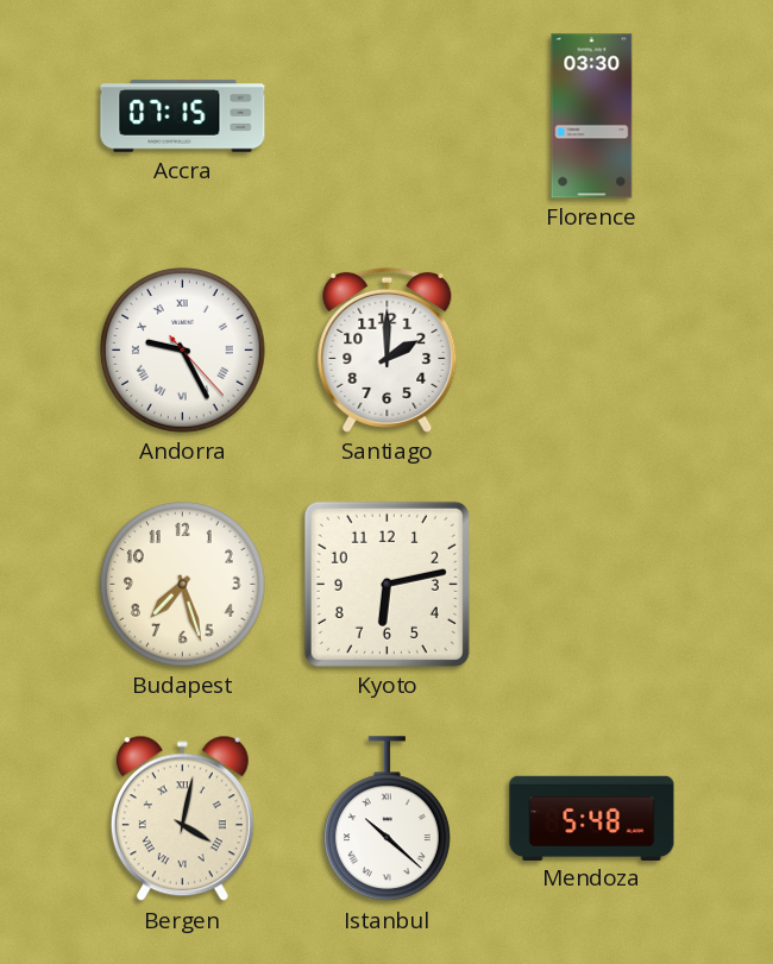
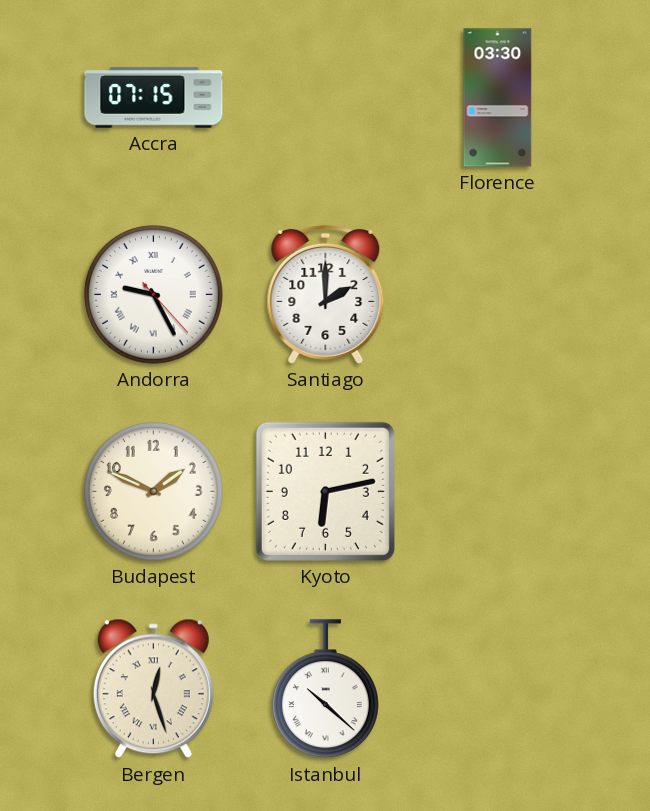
Budapest: 7:27 -> 1:49
Bergen: 4:02 -> 12:27
Mendoza: 5:48 -> none
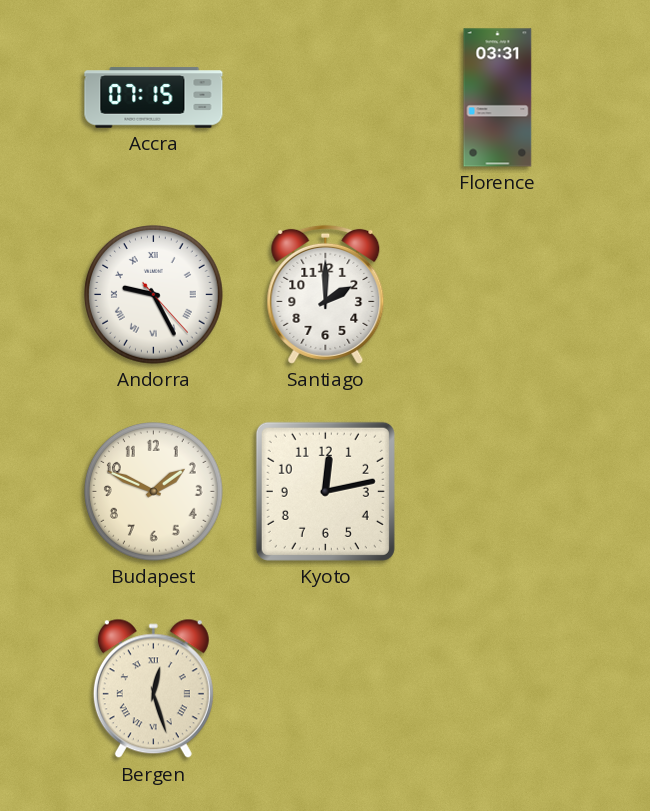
Florence: 03:30 -> 03:31
Kyoto: 6:13 -> 12:13
Istanbul: 10:22 -> none
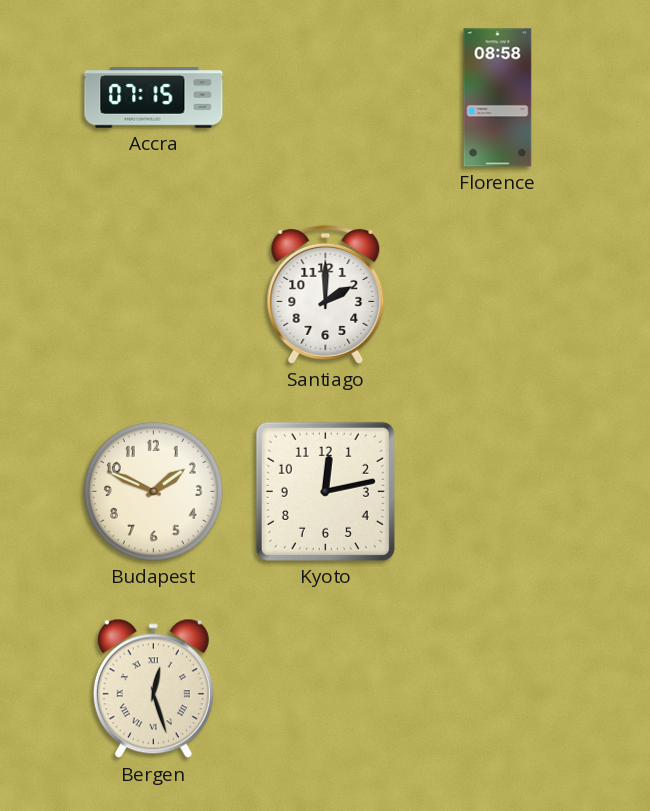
Florence: 03:31 -> 08:58
Andorra: 9:25 -> none
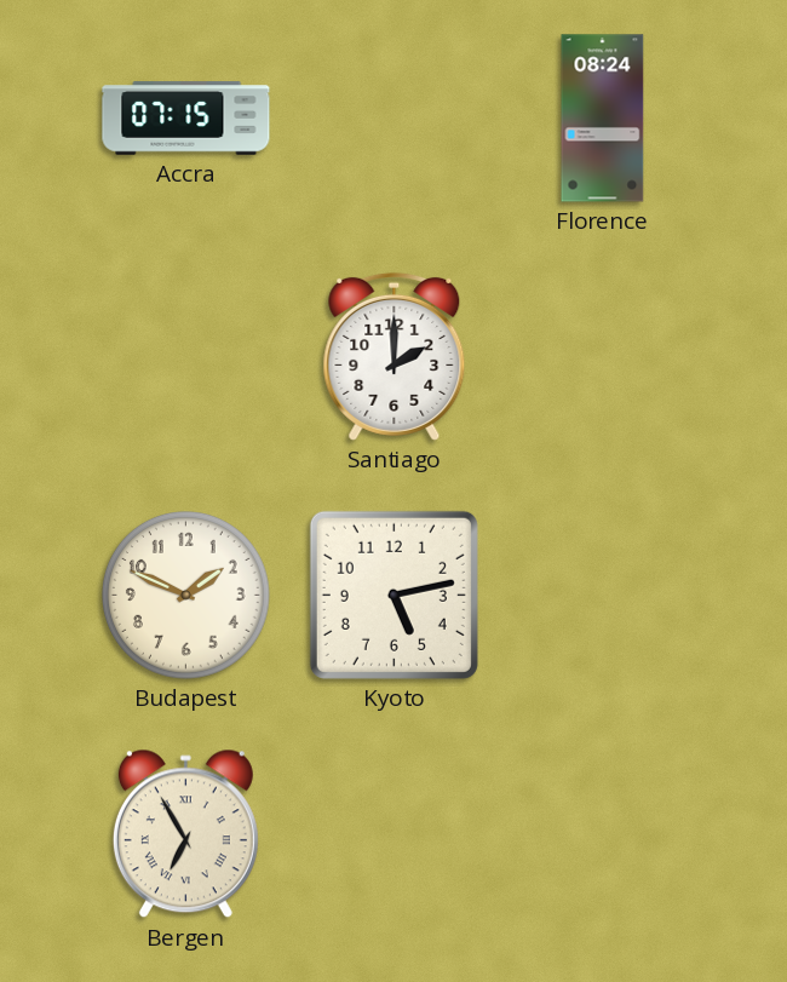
Florence: 08:58 -> 08:24
Kyoto: 12:13 -> 5:13
Bergen: 12:27 -> 6:55
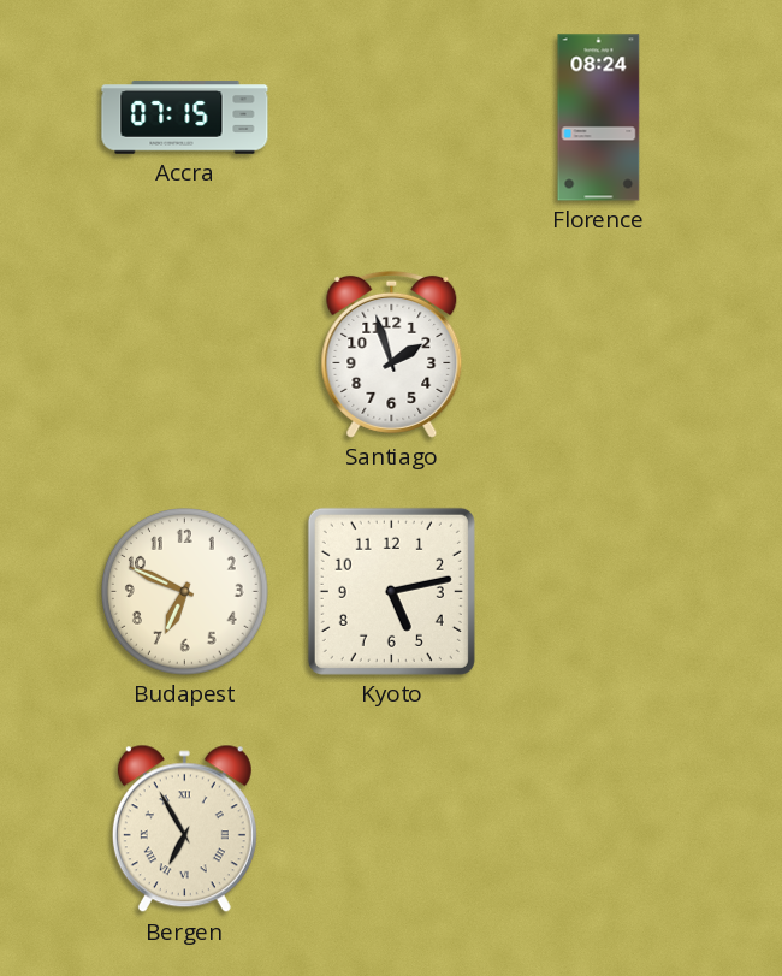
Santiago: 2:00 -> 1:57
Budapest: 1:49 -> 6:49
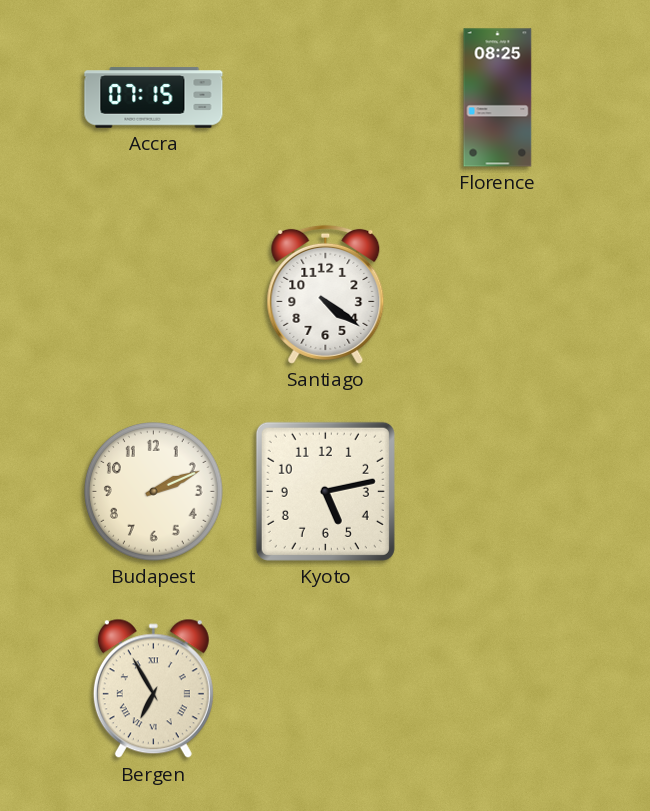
Florence: 08:24 -> 08:25
Santiago: 1:57 -> 4:21
Budapest: 6:49 -> 2:11
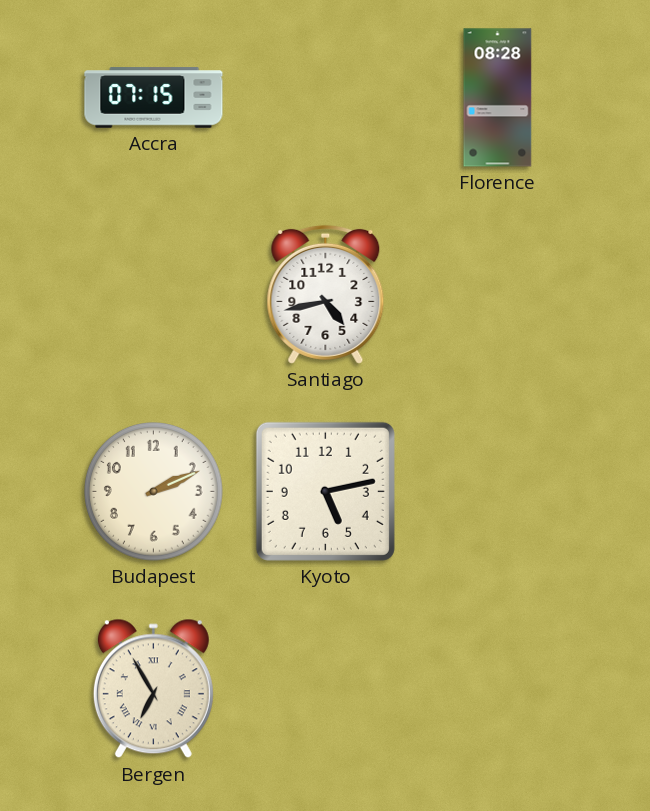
Florence: 08:25 -> 08:28
Santiago: 4:21 -> 4:43
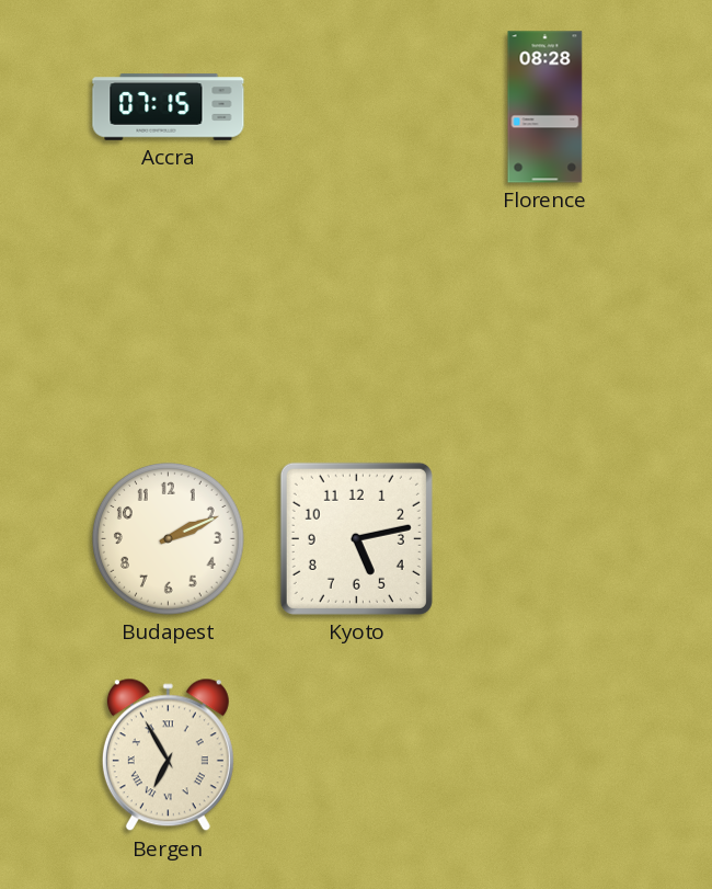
Santiago: 4:43 -> none
